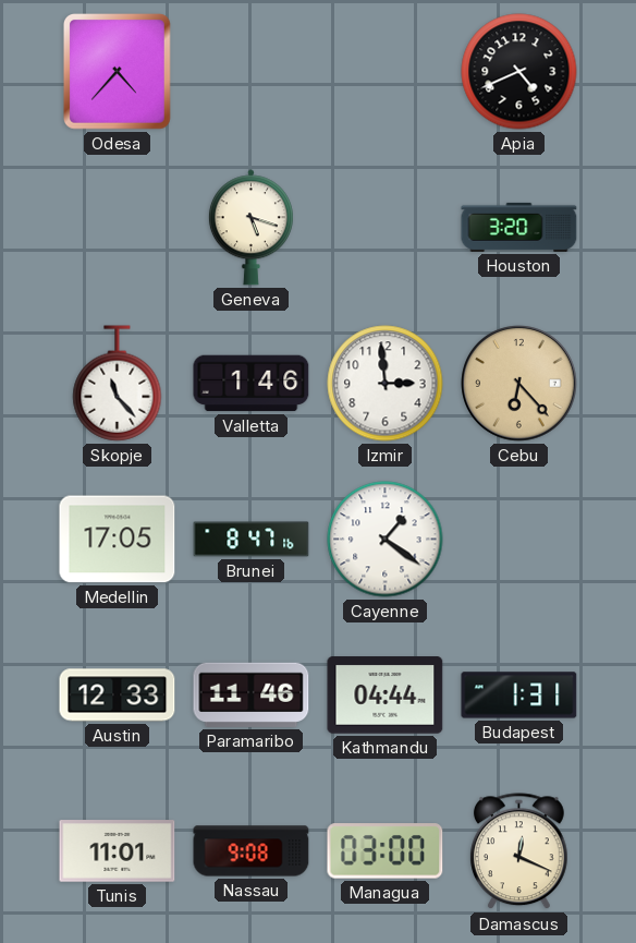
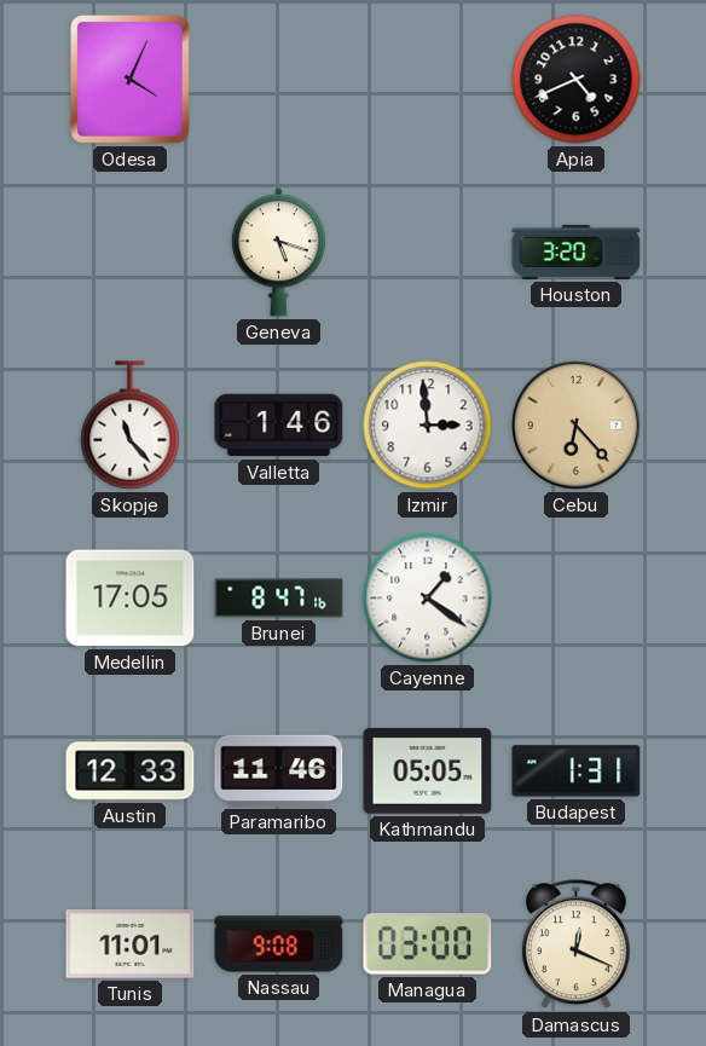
Odesa: 4:37 -> 4:04
Kathmandu: 04:44 -> 05:05
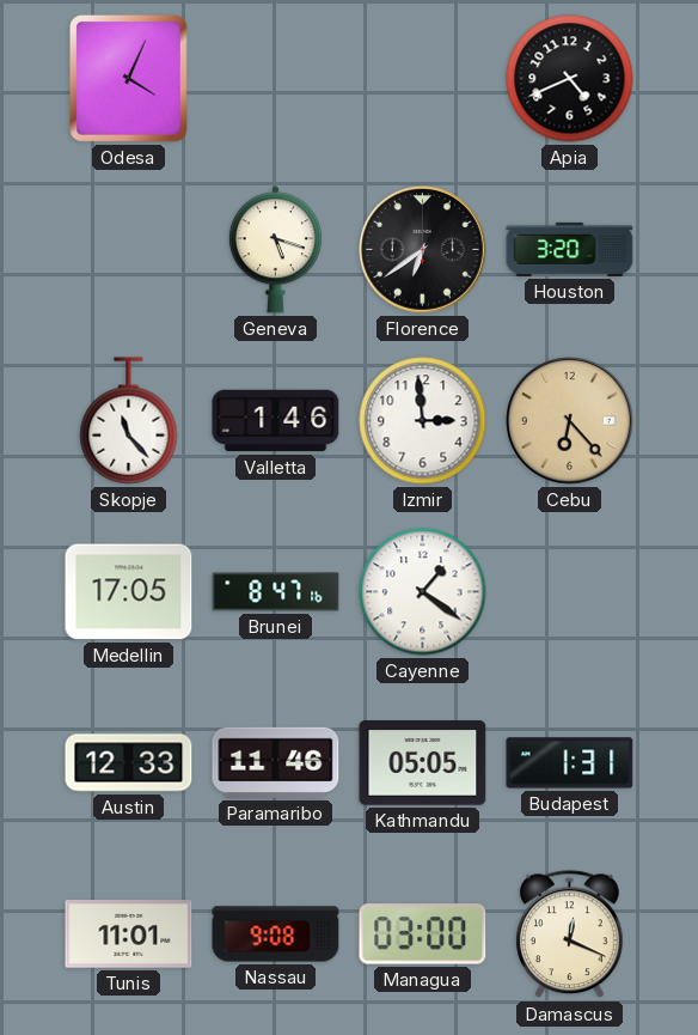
Florence: none -> 6:39
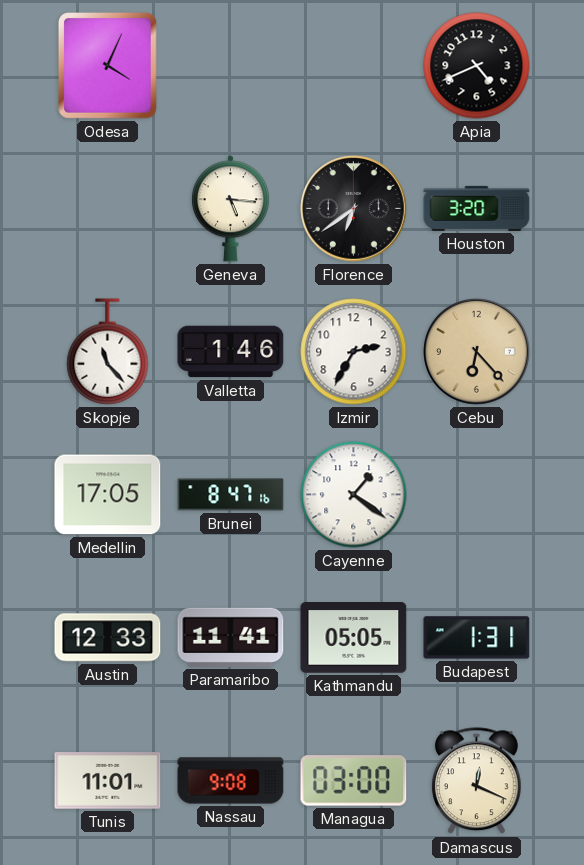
Geneva: 5:18 -> 5:16
Izmir: 2:59 -> 2:35
Paramaribo: 11:46 -> 11:41
